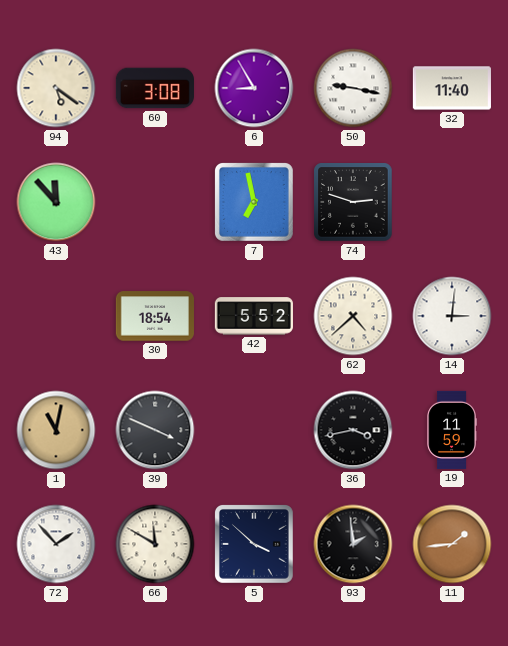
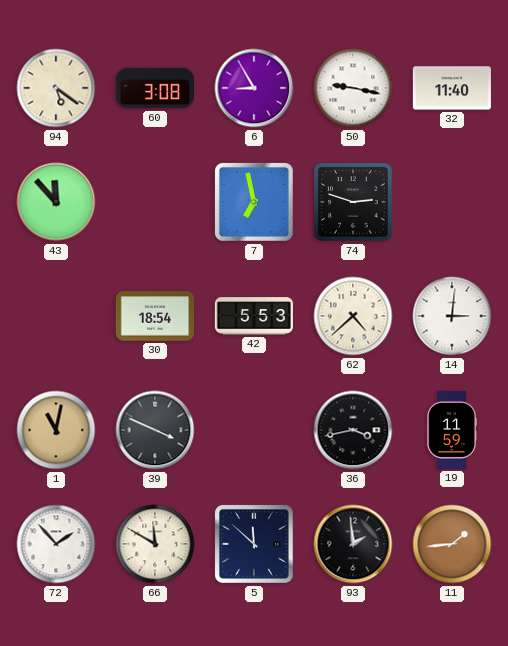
42: 5:52 -> 5:53
5: 3:52 -> 11:52
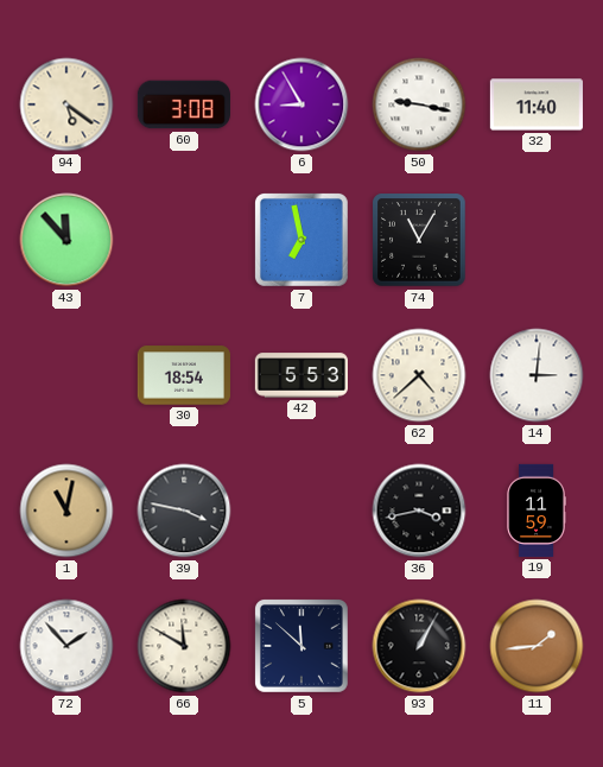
74: 2:48 -> 11:05
39: 3:49 -> 3:47
93: 1:59 -> 1:05
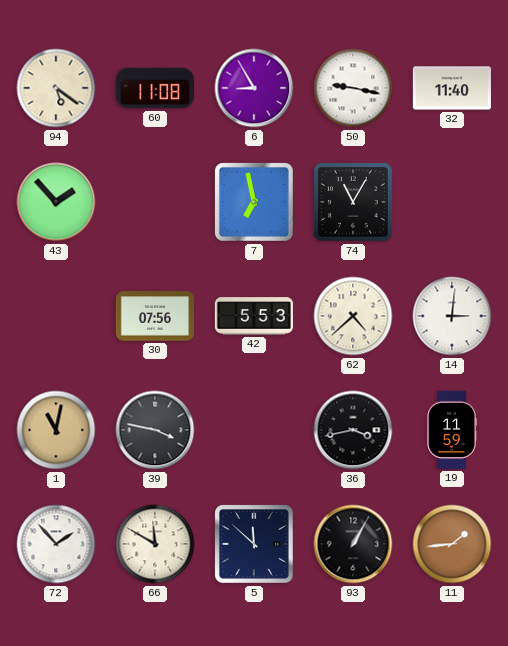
60: 3:08 -> 11:08
43: 11:53 -> 1:53
30: 18:54 -> 07:56
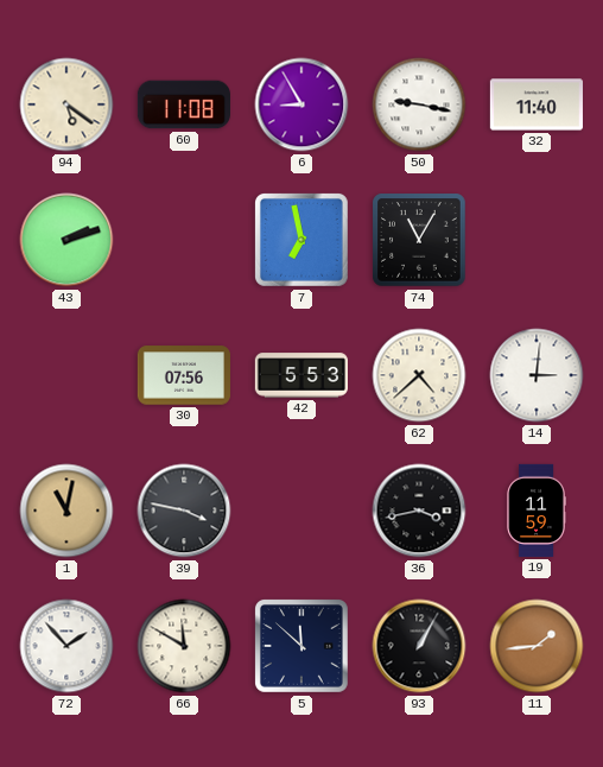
43: 1:53 -> 2:12
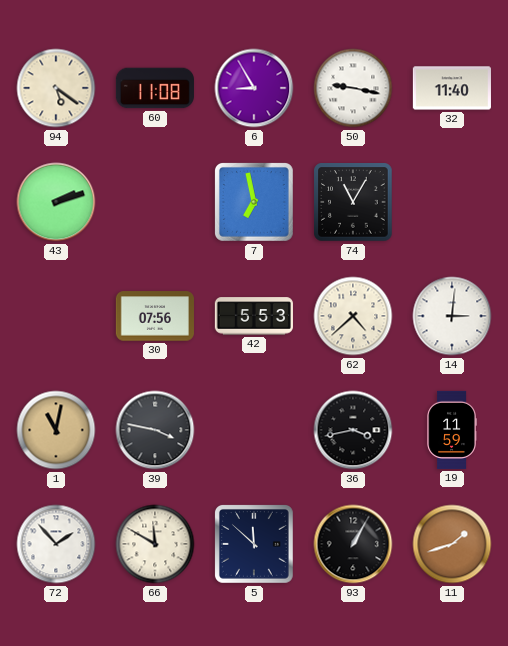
11: 1:44 -> 1:42
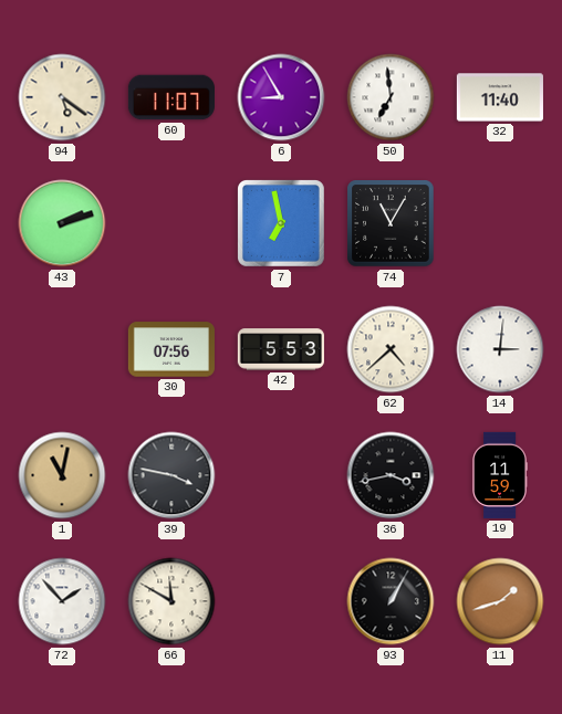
60: 11:08 -> 11:07
50: 9:17 -> 6:59
5: 11:52 -> none
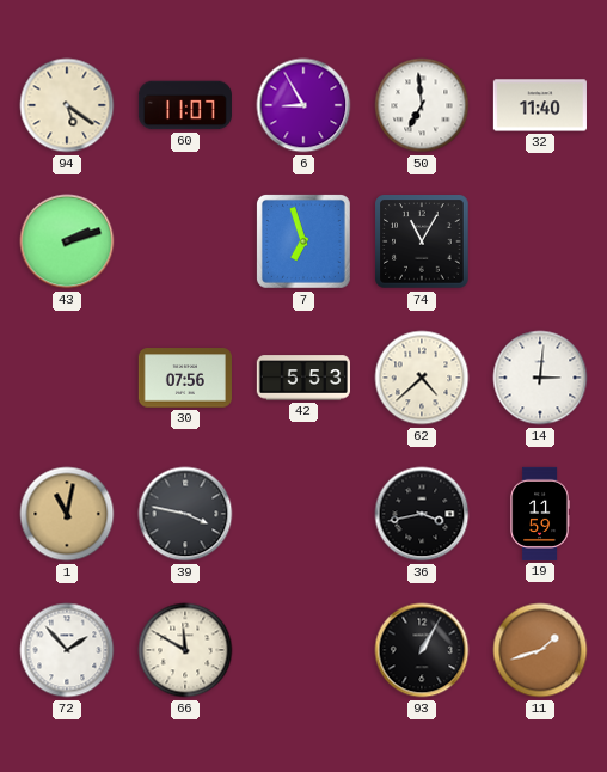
7: 6:58 -> 6:57
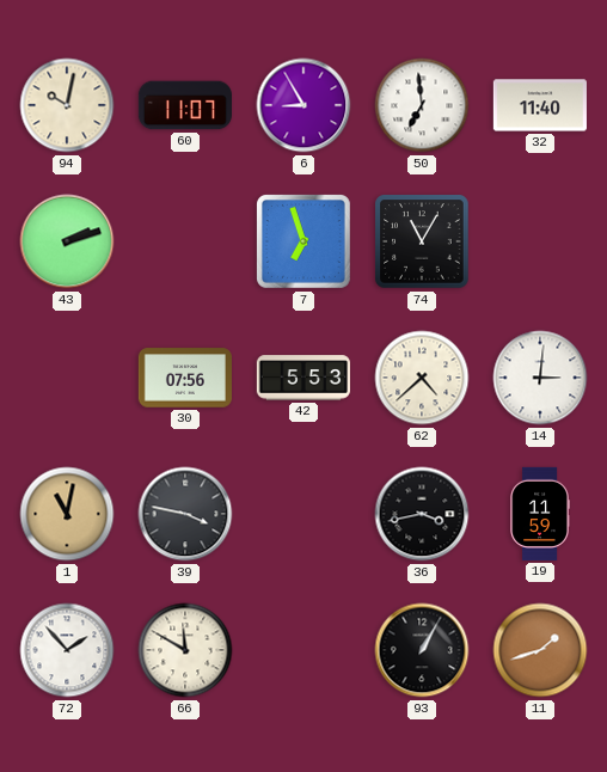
94: 5:21 -> 10:02
